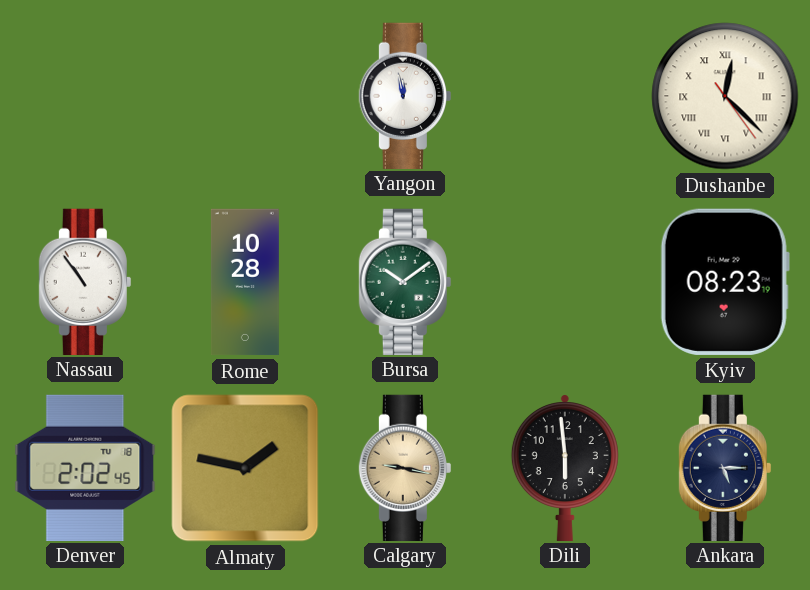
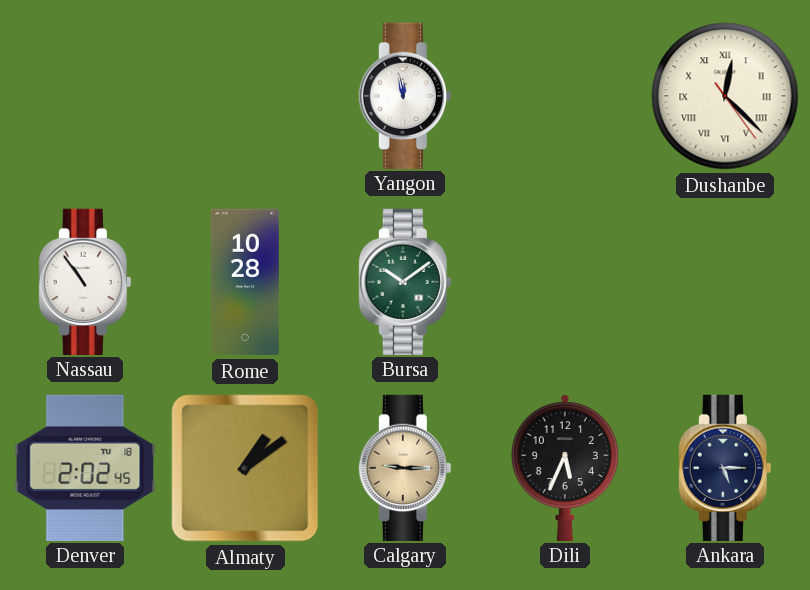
Kyiv: 08:23 -> none
Almaty: 1:47 -> 1:09
Calgary: 9:17 -> 9:15
Dili: 5:59 -> 5:34
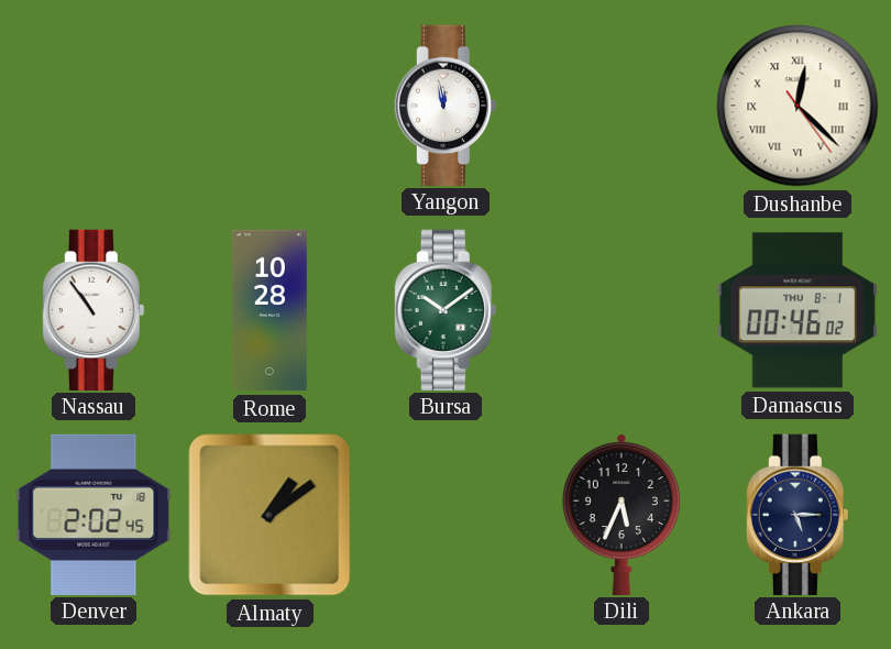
Damascus: none -> 00:46
Calgary: 9:15 -> none
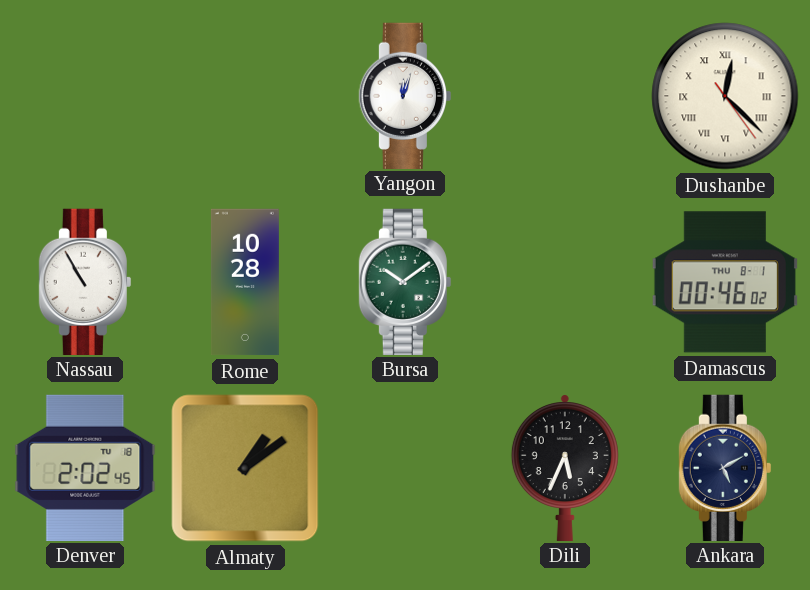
Yangon: 11:58 -> 12:03
Nassau: 10:54 -> 10:55
Ankara: 5:15 -> 5:10
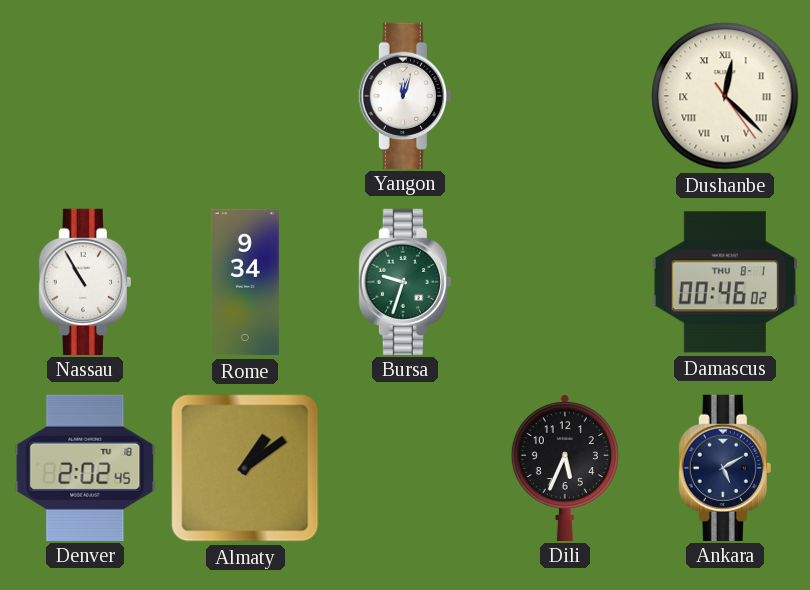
Rome: 10:28 -> 9:34
Bursa: 10:09 -> 9:33
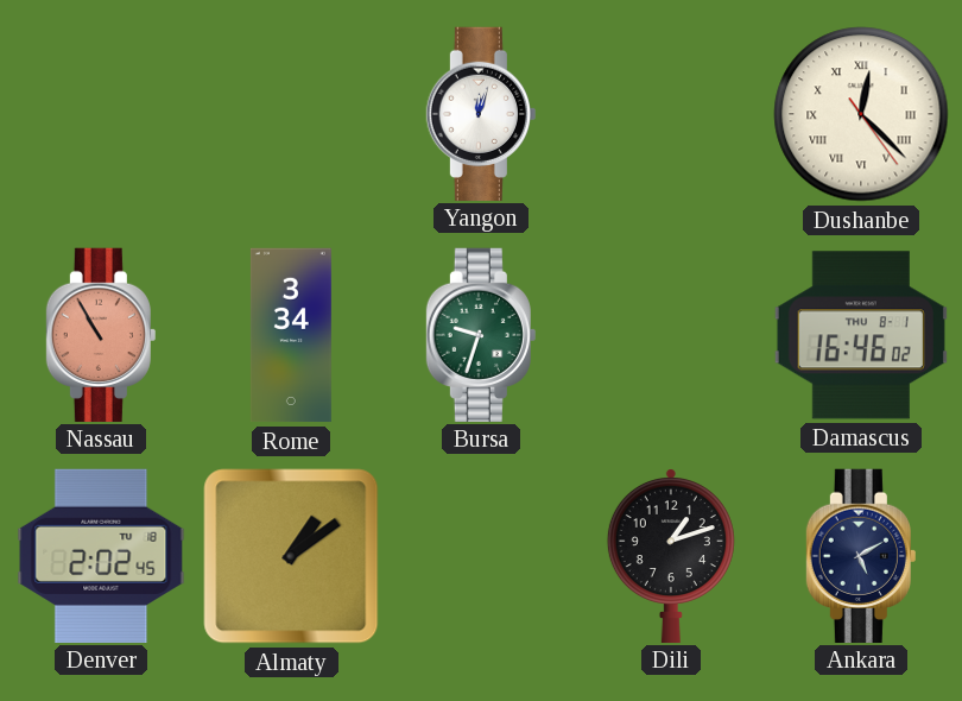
Nassau dial: white -> salmon
Rome: 9:34 -> 3:34
Damascus: 00:46 -> 16:46
Dili: 5:34 -> 1:12
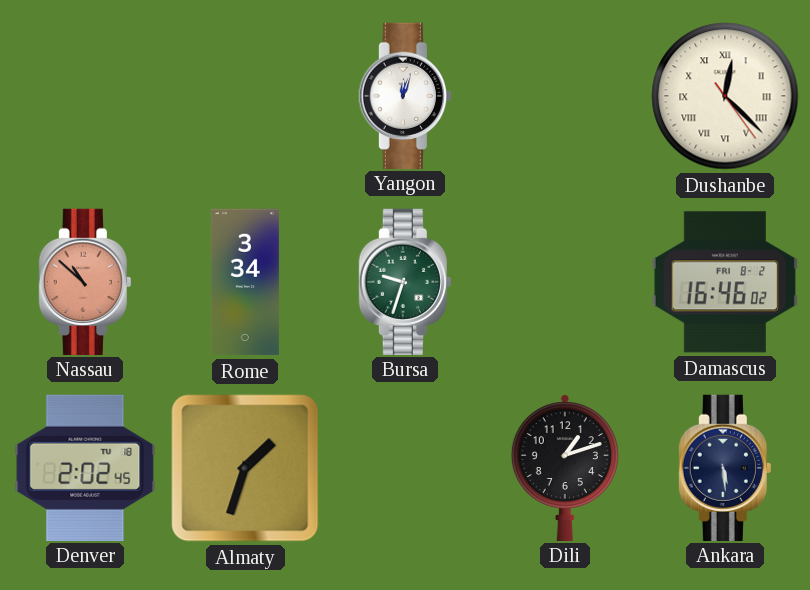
Nassau: 10:55 -> 10:52
Damascus date: THU 8-1 -> FRI 8-2
Almaty: 1:09 -> 1:33
Ankara: 5:10 -> 5:29
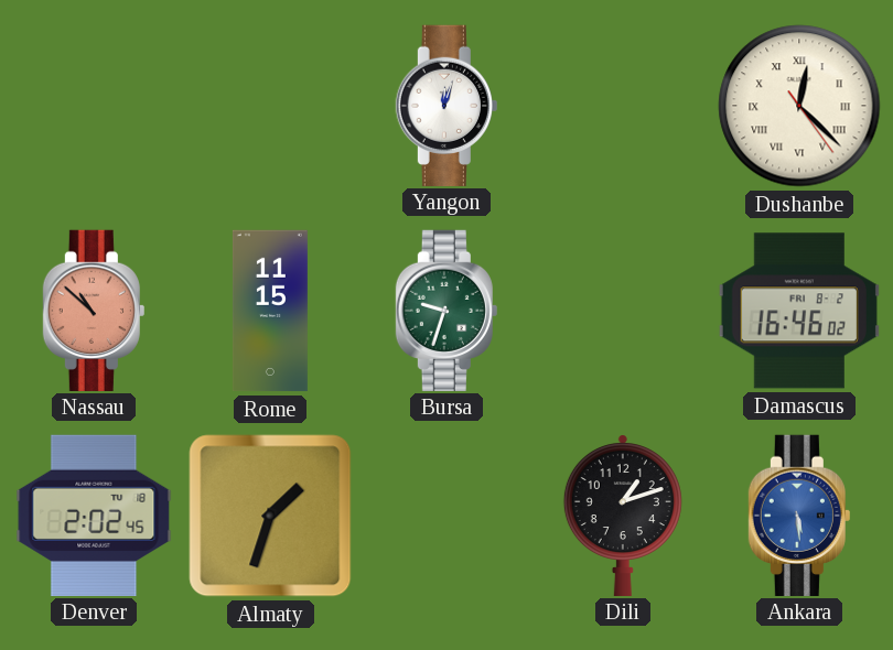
Rome: 3:34 -> 11:15
Ankara dial: navy -> blue
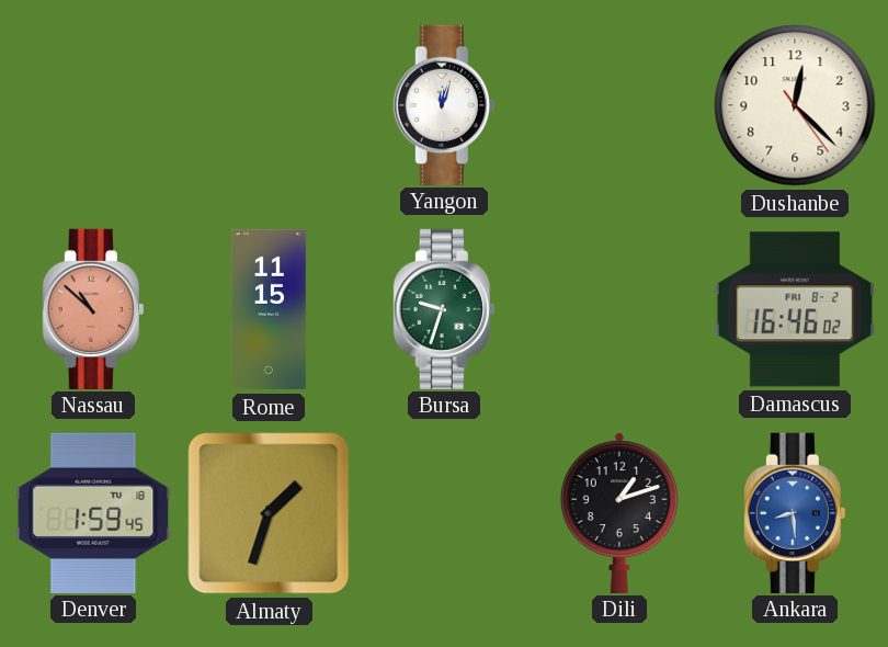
Dushanbe numerals: Roman -> Arabic
Denver: 2:02 -> 1:59
Ankara: 5:29 -> 8:29
